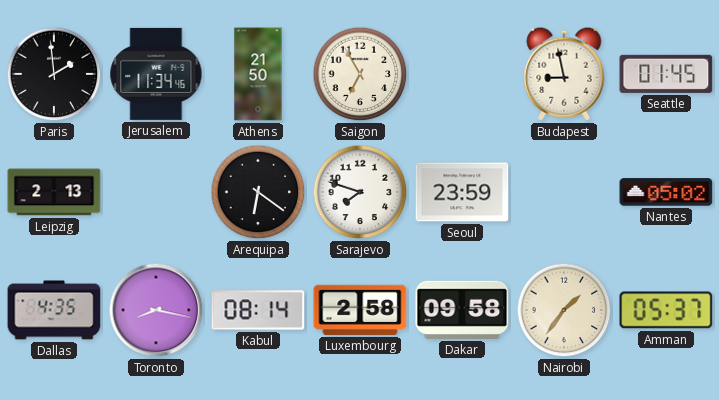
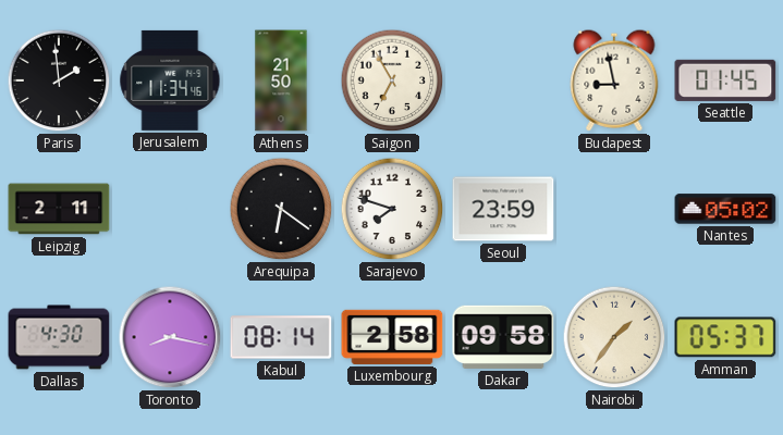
Leipzig: 2:13 -> 2:11
Dallas: 4:35 -> 4:30
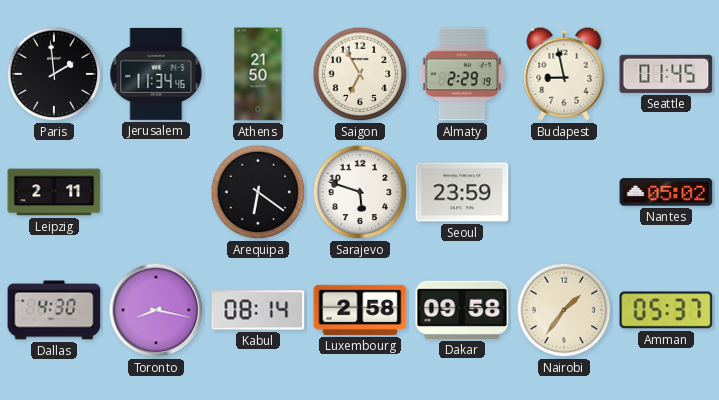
Almaty: none -> 2:29
Sarajevo: 7:48 -> 5:48
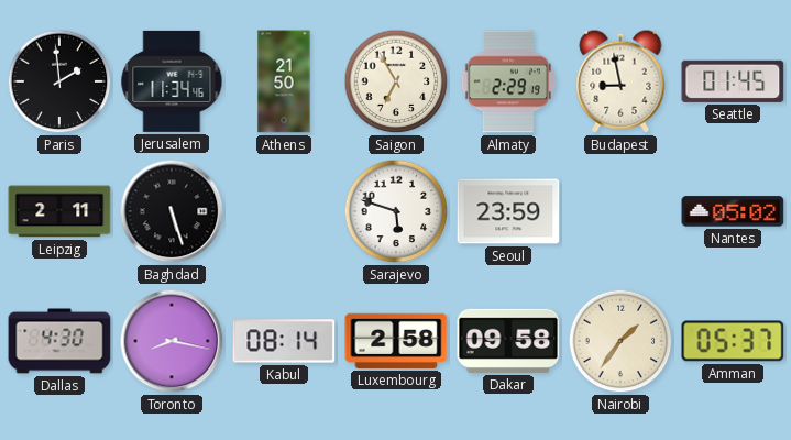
Baghdad: none -> 5:27
Arequipa: 6:21 -> none
